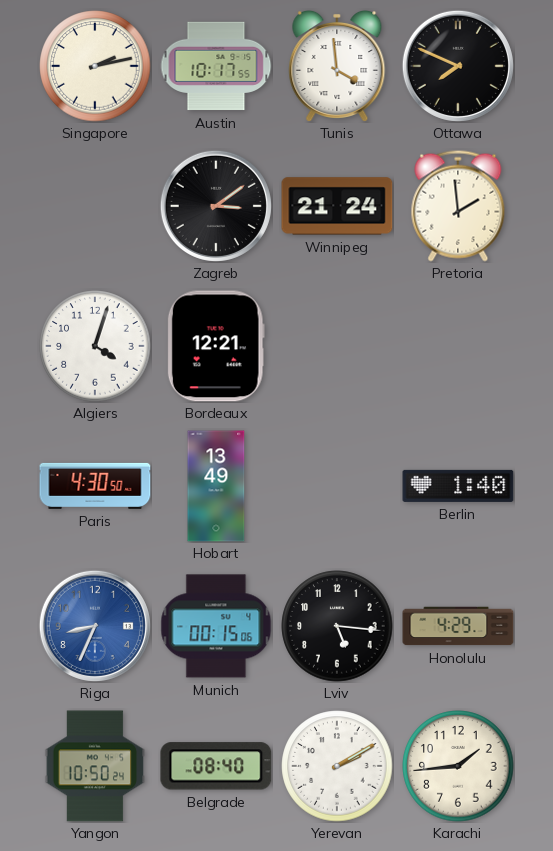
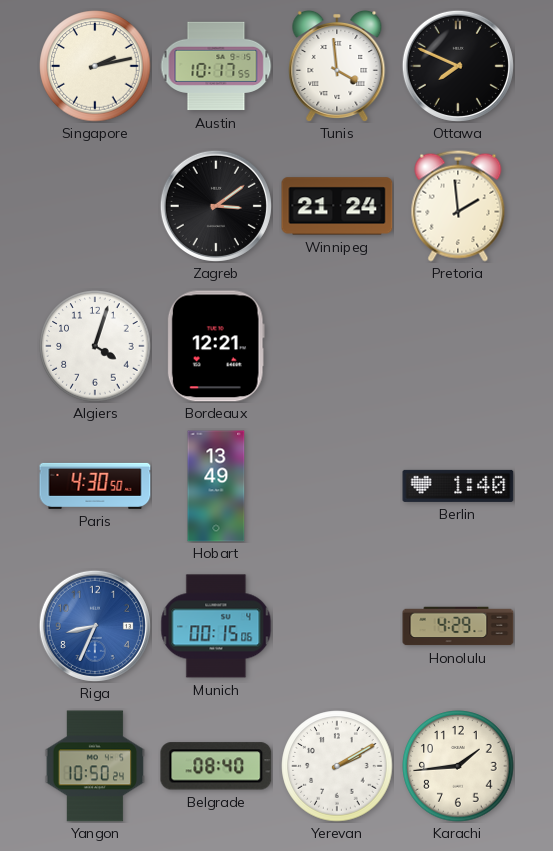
Lviv: 5:16 -> none
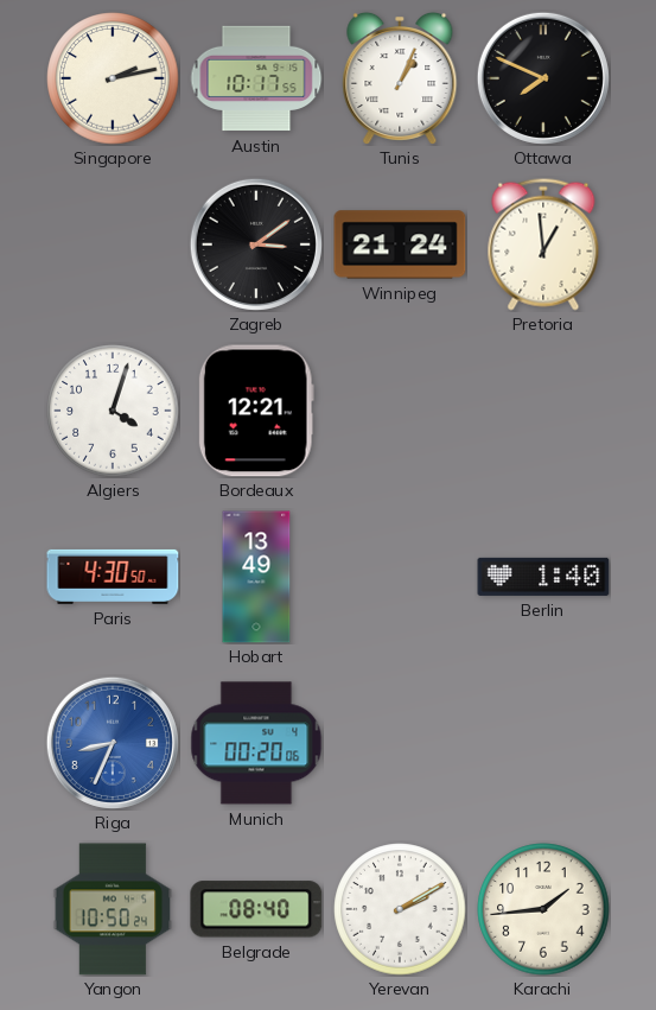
Tunis: 3:59 -> 1:04
Pretoria: 1:59 -> 12:59
Munich: 00:15 -> 00:20
Honolulu: 4:29 -> none
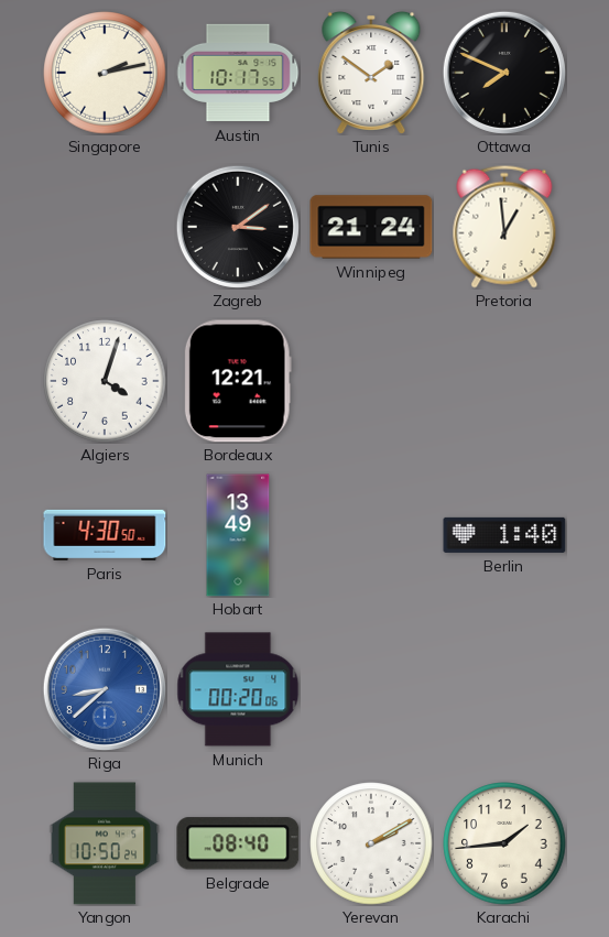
Tunis: 1:04 -> 1:51
Riga: 8:34 -> 8:38
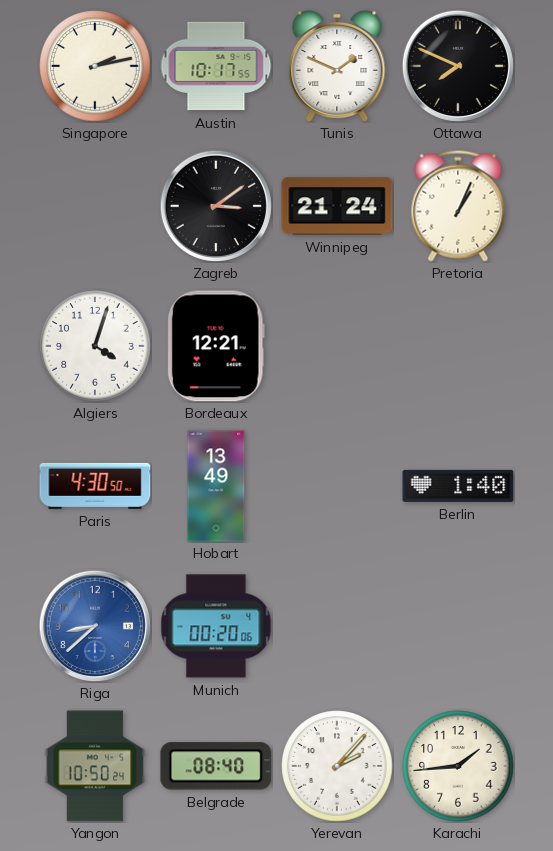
Tunis: 1:51 -> 1:49
Pretoria: 12:59 -> 1:04
Yerevan: 2:10 -> 2:07
